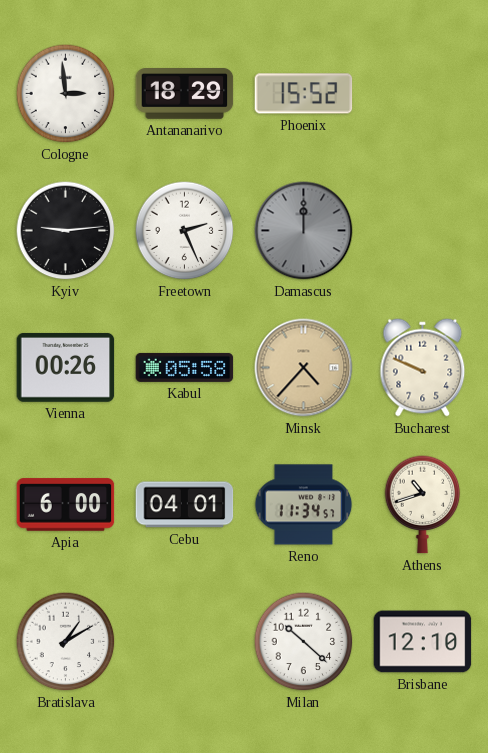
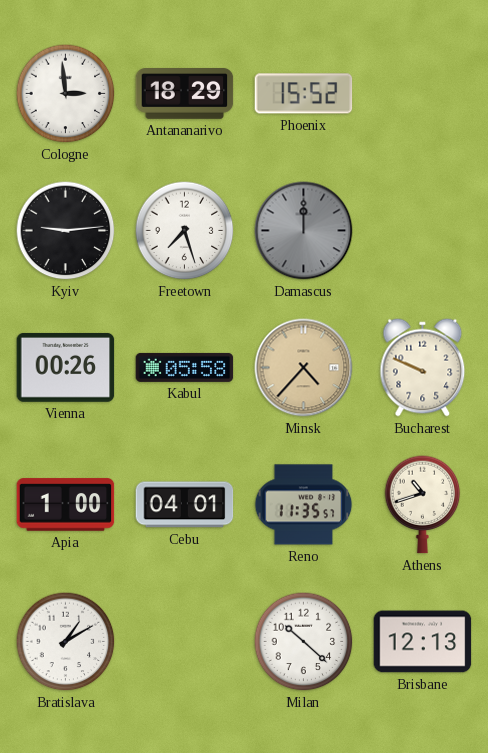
Freetown: 2:26 -> 7:27
Apia: 6:00 -> 1:00
Reno: 11:34 -> 11:35
Brisbane: 12:10 -> 12:13
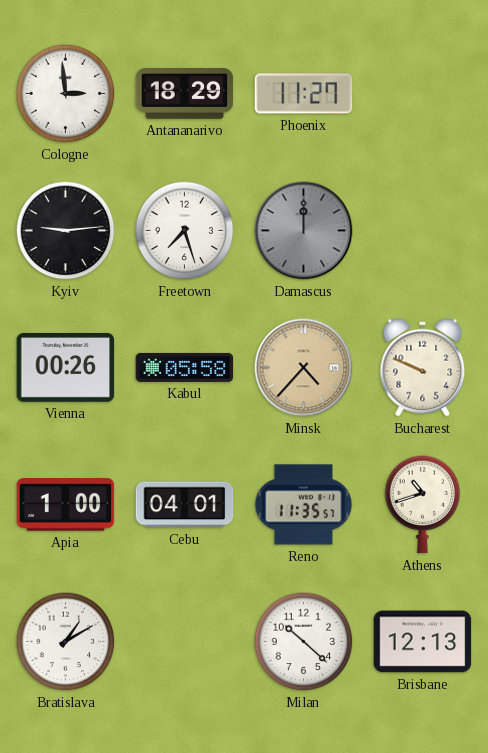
Phoenix: 15:52 -> 11:27
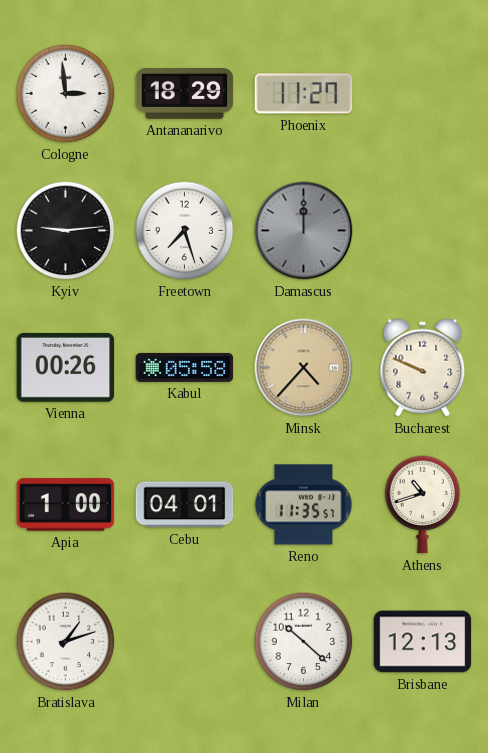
Bratislava: 1:10 -> 1:12
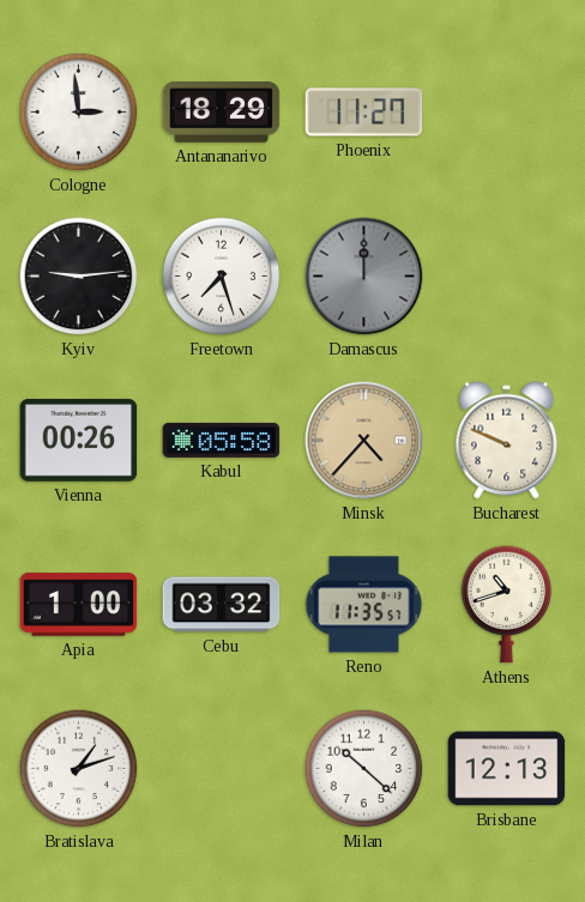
Cebu: 04:01 -> 03:32
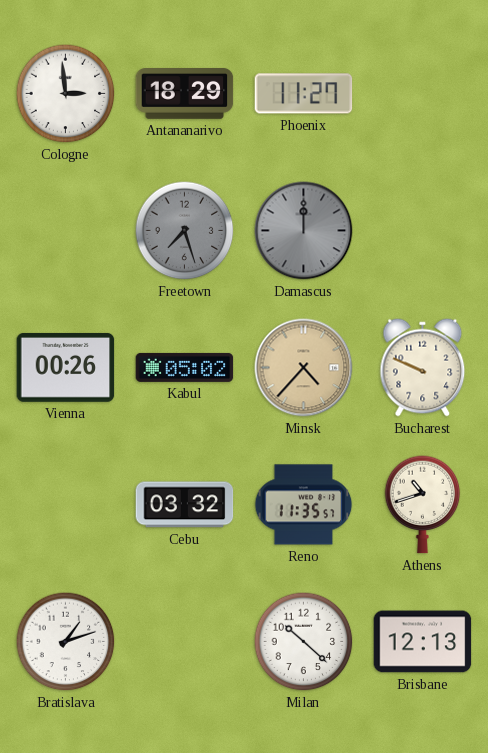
Kyiv: 9:14 -> none
Freetown dial: white -> grey
Kabul: 05:58 -> 05:02
Apia: 1:00 -> none
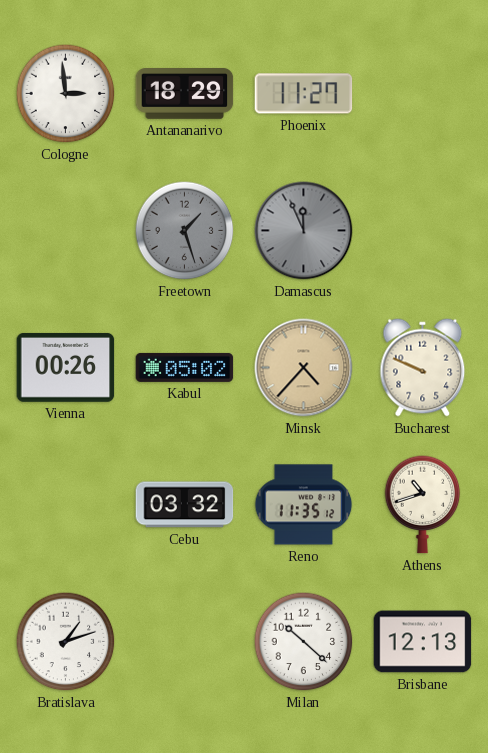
Freetown: 7:27 -> 1:27
Damascus: 12:00 -> 11:56
Reno: 11:35:57 -> 11:35:12
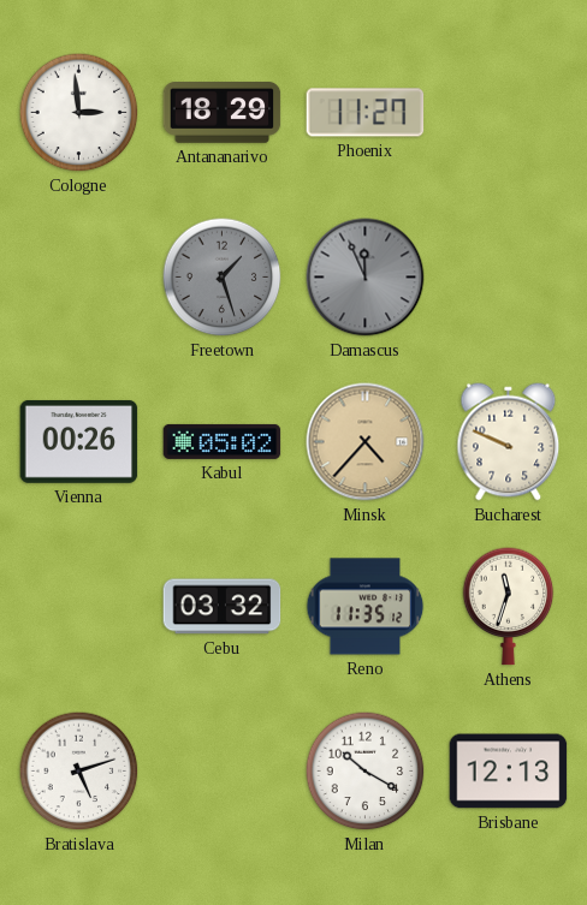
Athens: 10:42 -> 11:33
Bratislava: 1:12 -> 5:12
Milan: 10:22 -> 10:20
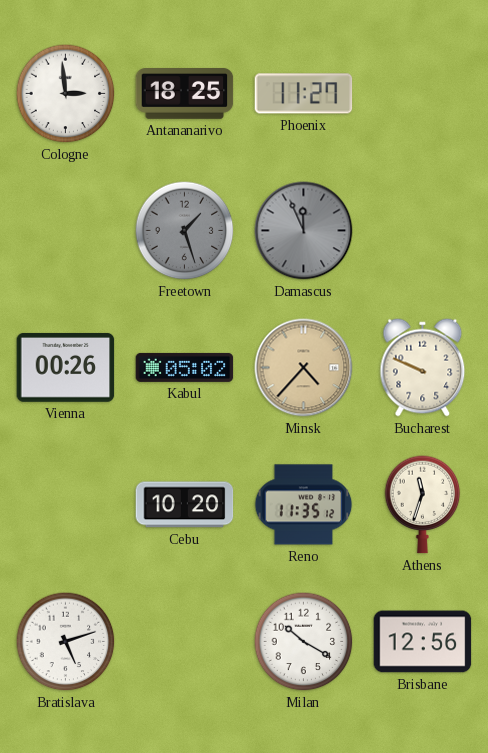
Antananarivo: 18:29 -> 18:25
Cebu: 03:32 -> 10:20
Brisbane: 12:13 -> 12:56
